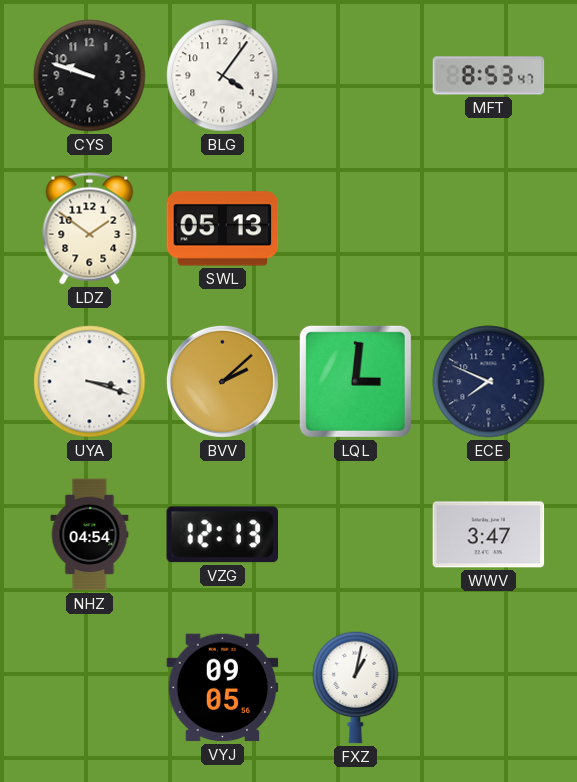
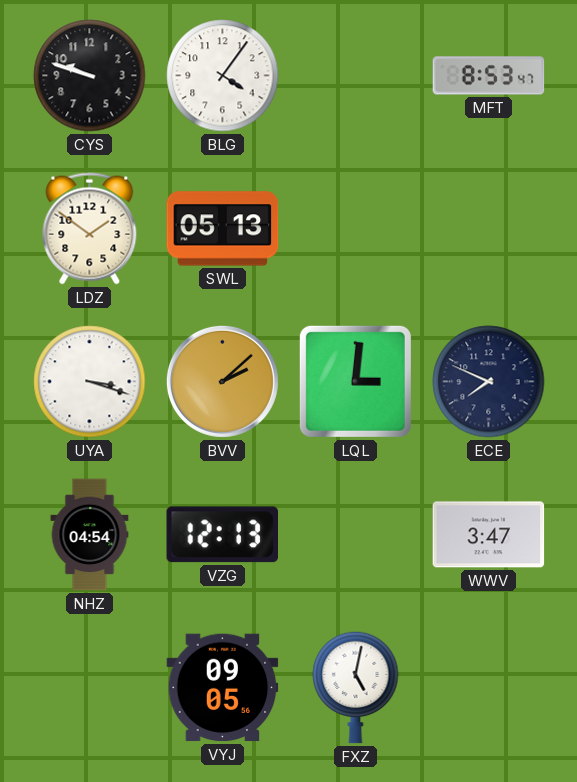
FXZ: 1:02 -> 5:02
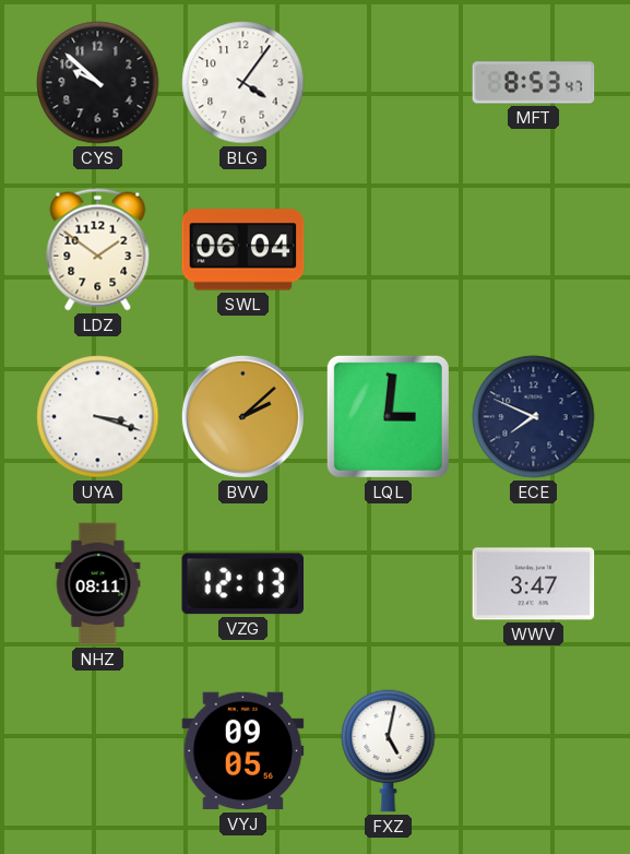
CYS: 9:48 -> 9:52
SWL: 05:13 -> 06:04
NHZ: 04:54 -> 08:11
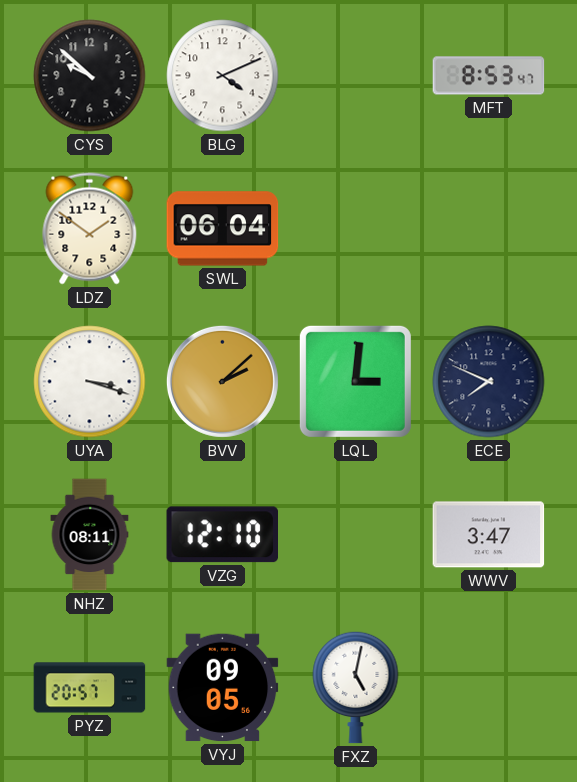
BLG: 4:06 -> 4:11
VZG: 12:13 -> 12:10
PYZ: none -> 20:57
